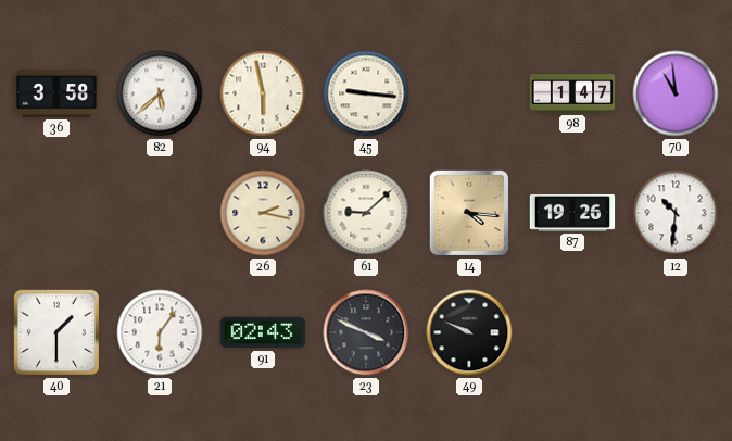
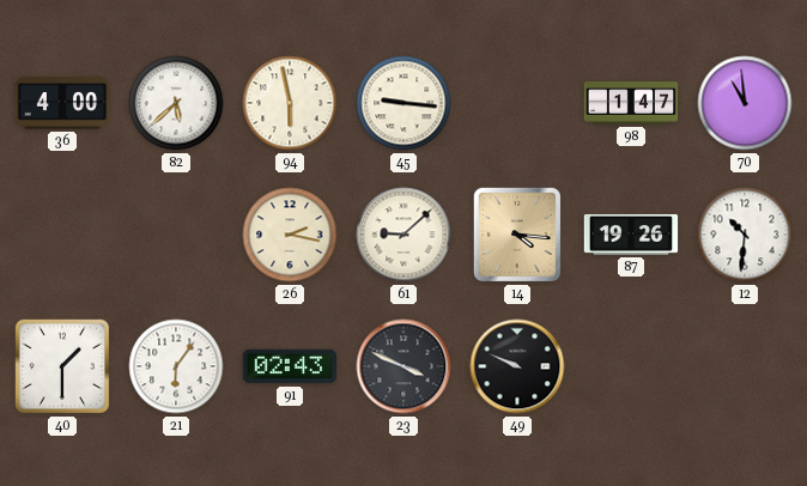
36: 3:58 -> 4:00
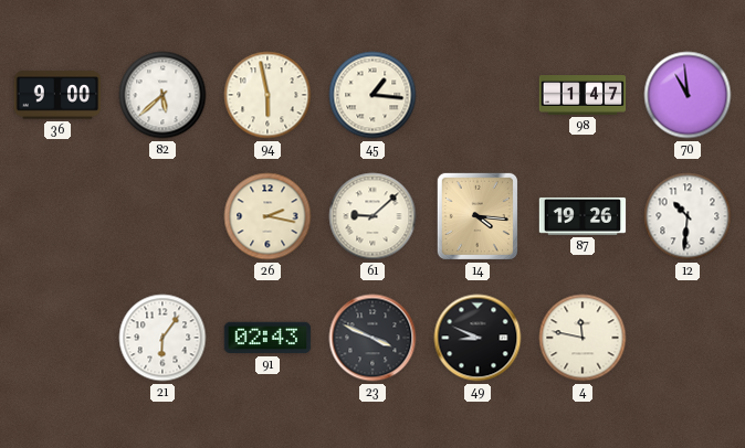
36: 4:00 -> 9:00
45: 9:16 -> 1:16
40: 1:30 -> none
49: 9:49 -> 8:49
4: none -> 11:47
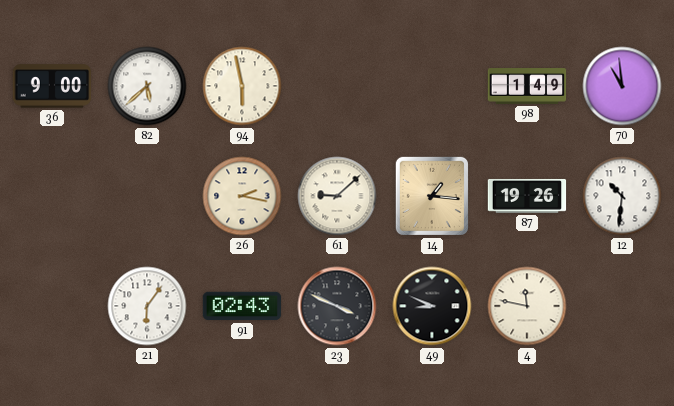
45: 1:16 -> none
98: 1:47 -> 1:49
14: 4:16 -> 1:16
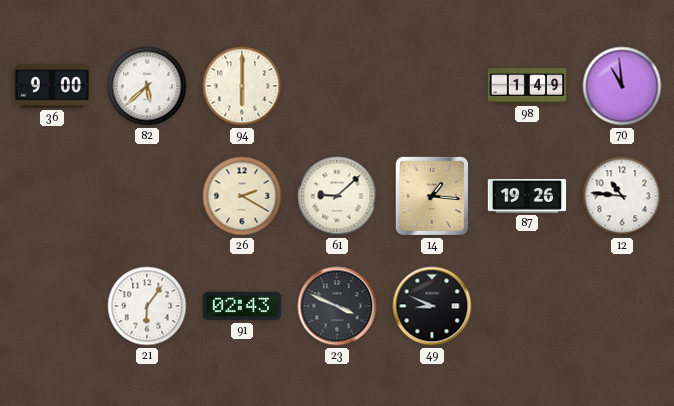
94: 5:58 -> 6:00
26: 2:17 -> 2:20
12: 10:31 -> 10:46
4: 11:47 -> none
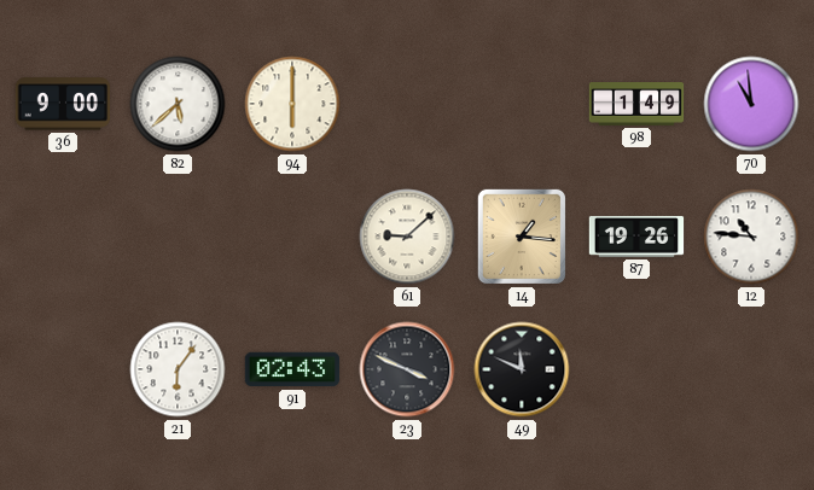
26: 2:20 -> none
49: 8:49 -> 11:49
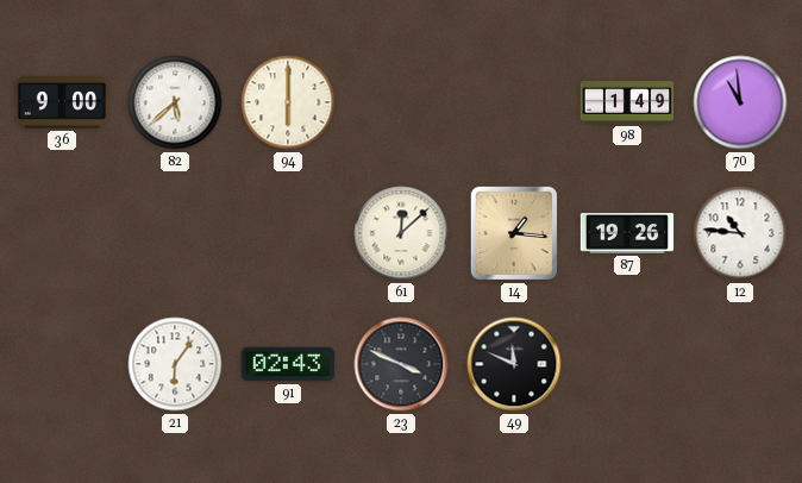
61: 9:08 -> 12:08
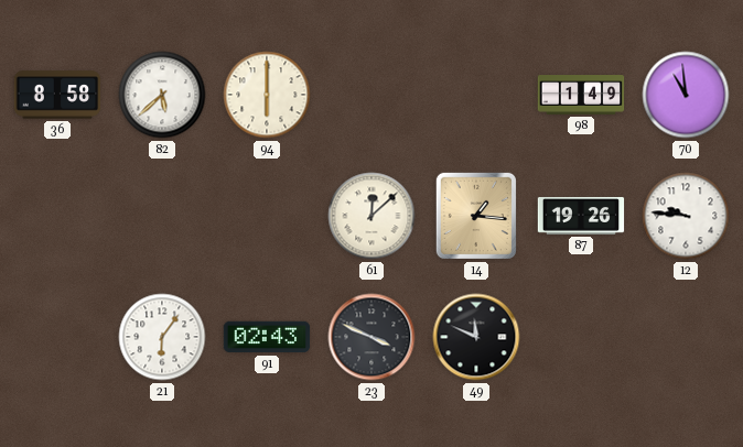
36: 9:00 -> 8:58
12: 10:46 -> 9:46
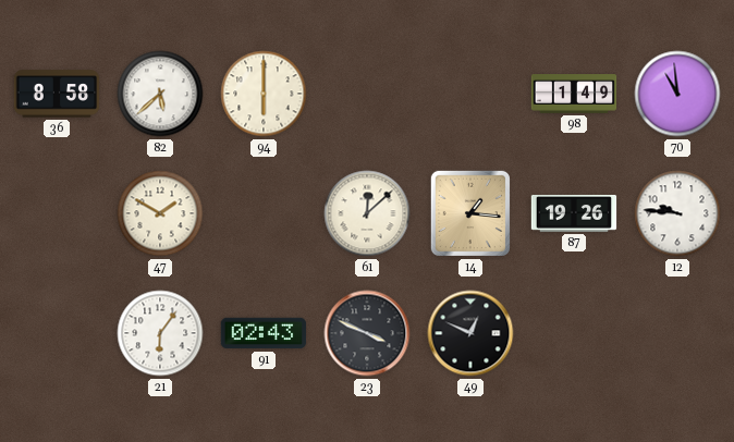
47: none -> 1:50
49: 11:49 -> 12:49
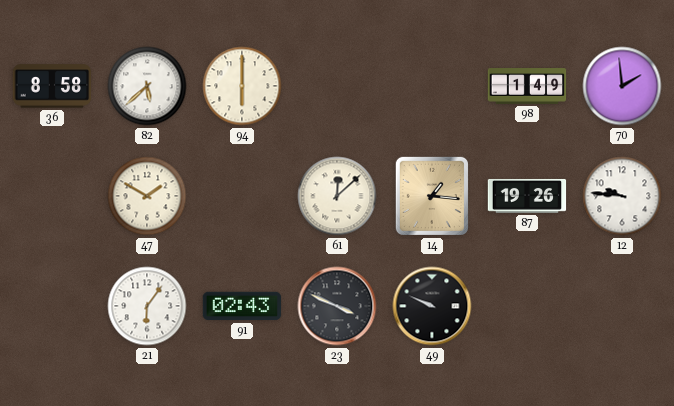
70: 10:59 -> 1:59
49: 12:49 -> 9:49
